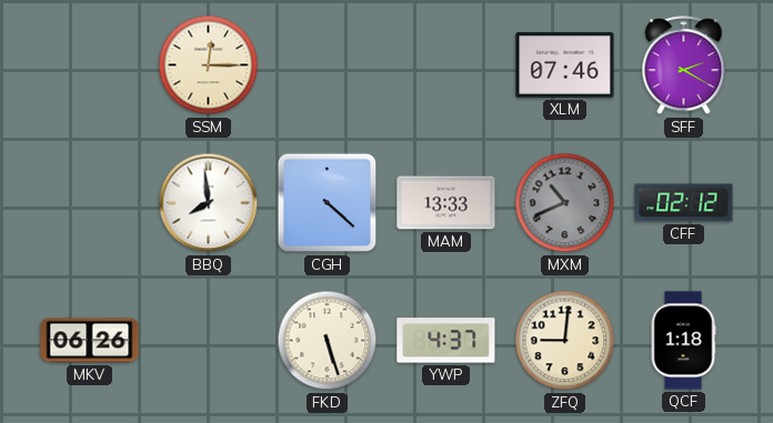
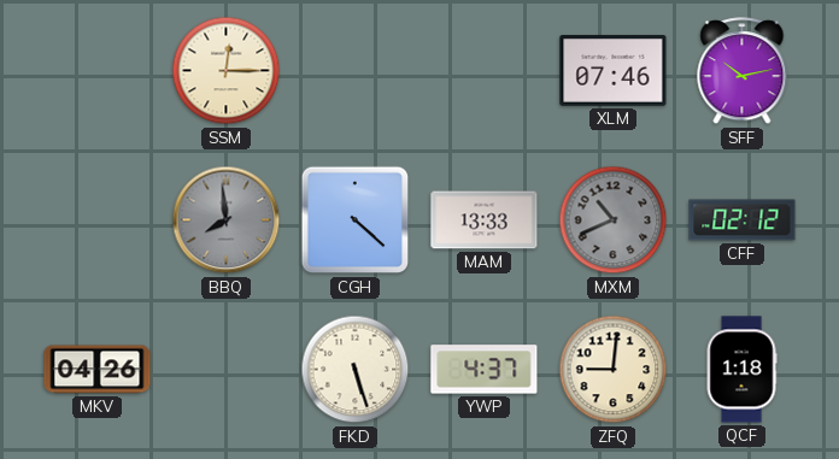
SFF: 2:20 -> 10:13
BBQ dial: white -> grey
MKV: 06:26 -> 04:26
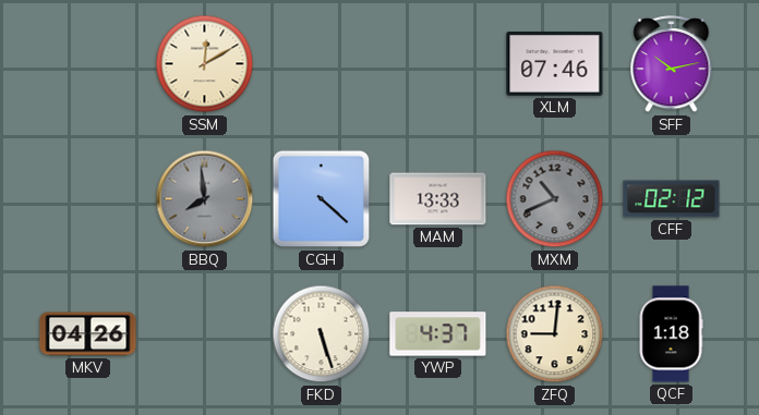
SSM: 12:15 -> 12:10
